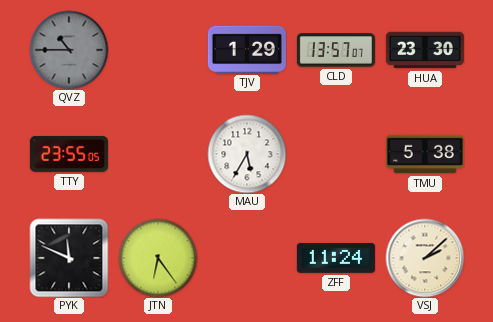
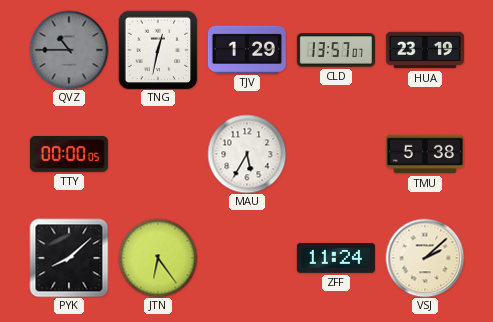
TNG: none -> 12:32
HUA: 23:30 -> 23:19
TTY: 23:55 -> 00:00
PYK: 11:49 -> 8:08
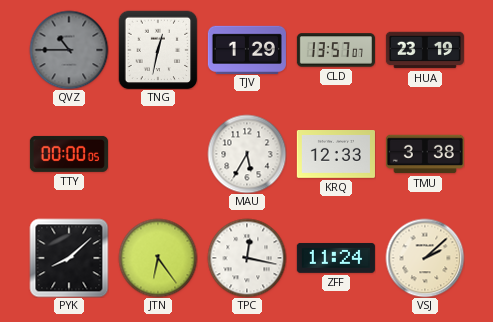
KRQ: none -> 12:33
TMU: 5:38 -> 3:38
TPC: none -> 12:17
